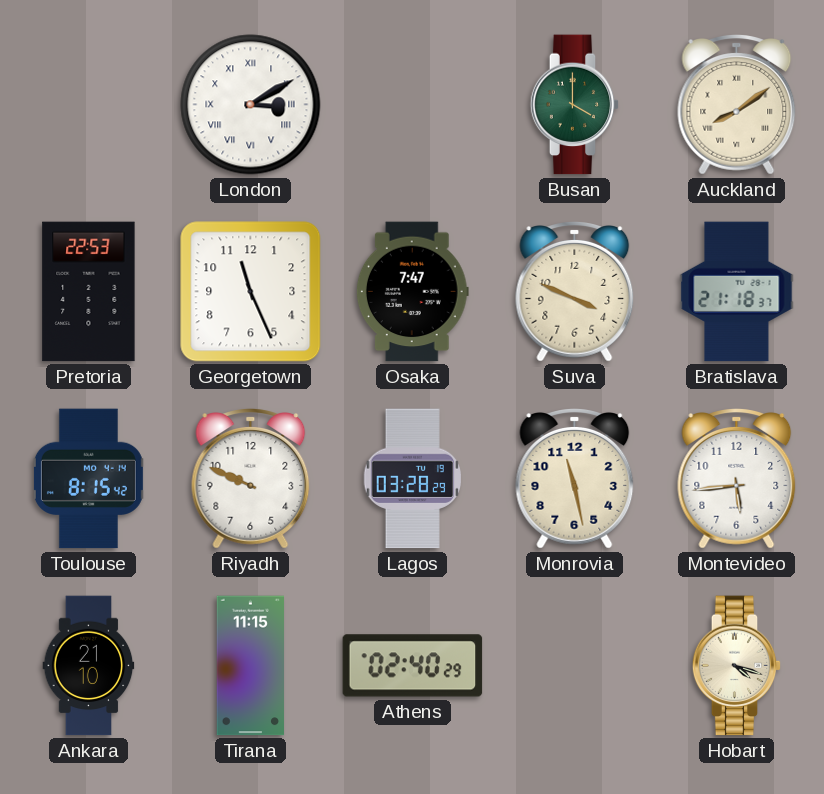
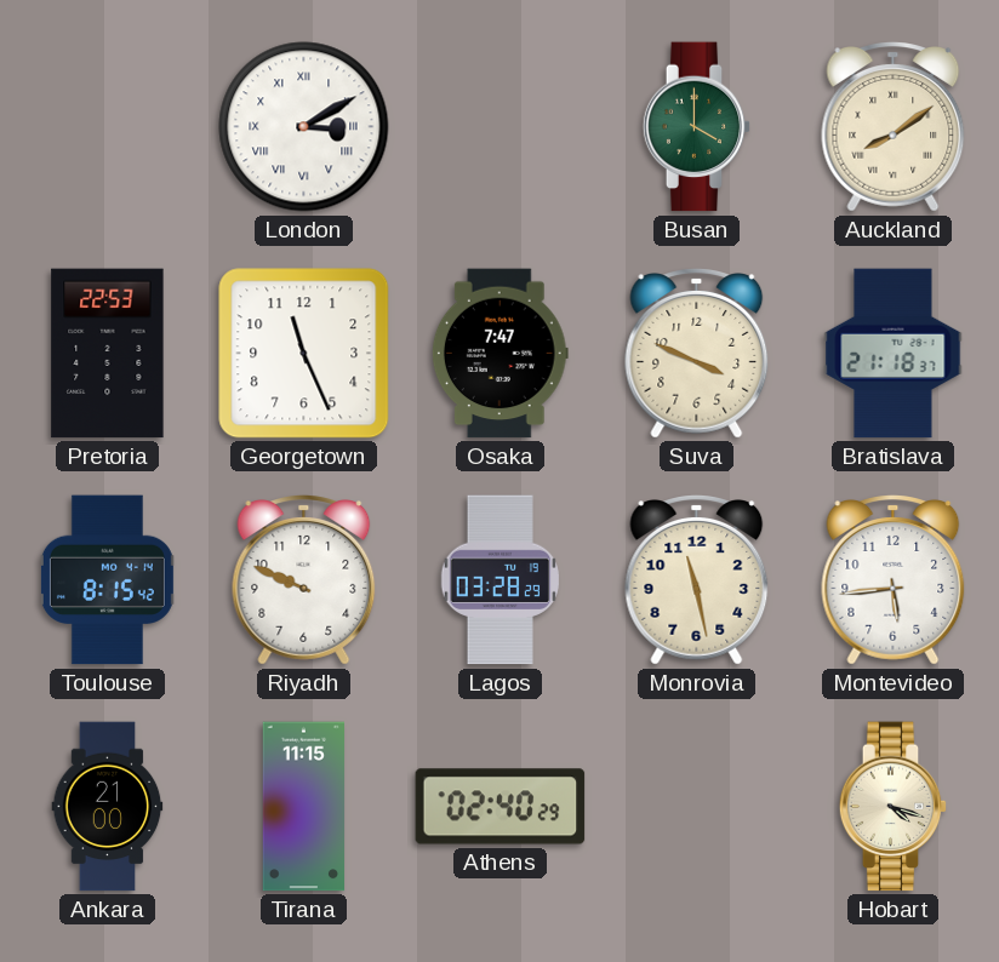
Ankara: 21:10 -> 21:00
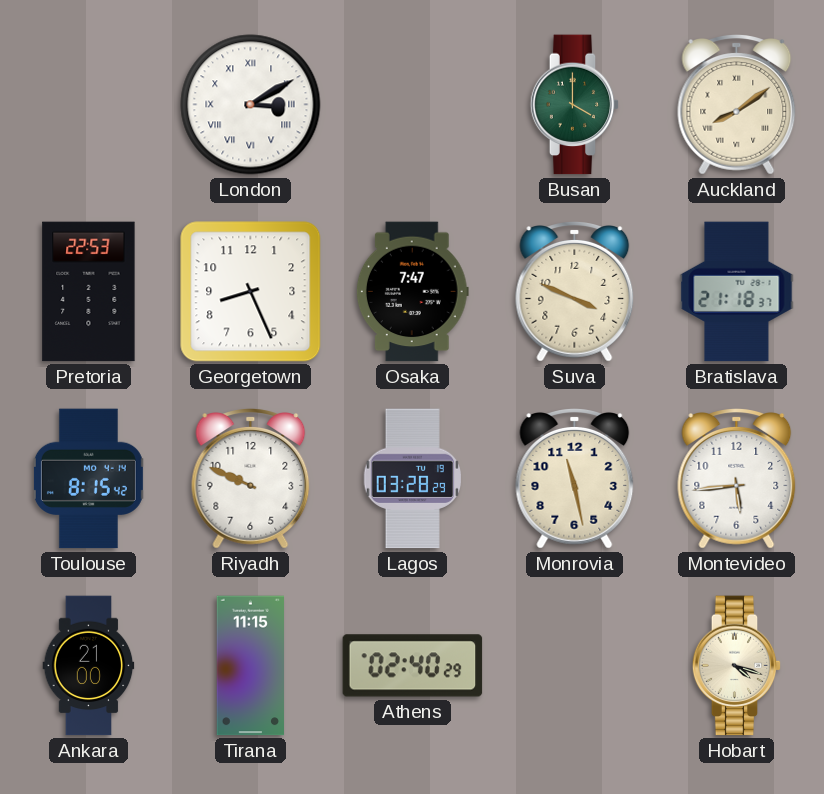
Georgetown: 11:26 -> 8:26
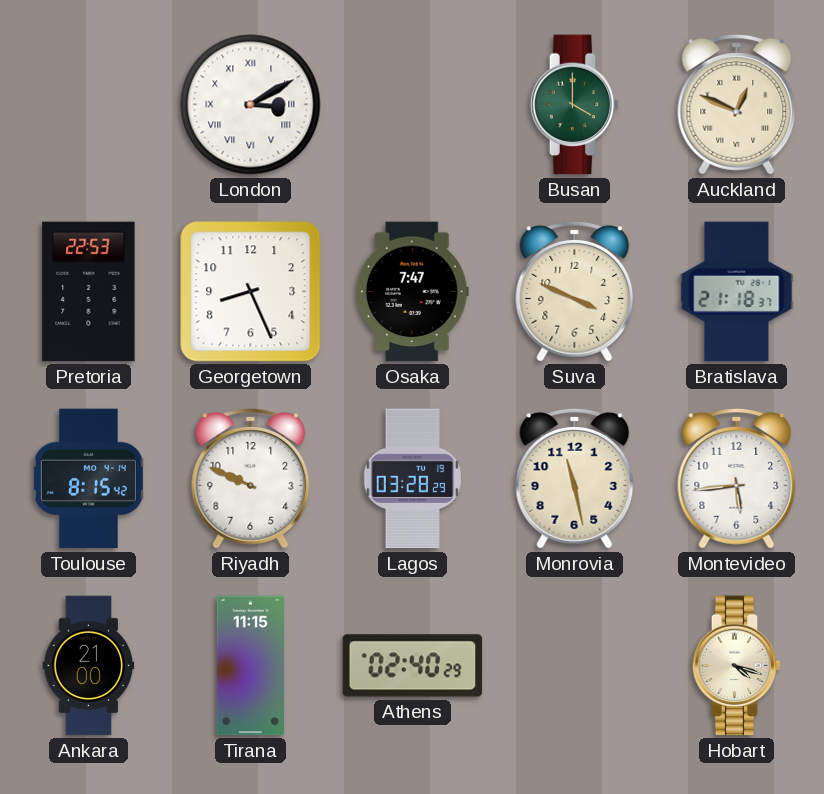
Auckland: 8:09 -> 12:49
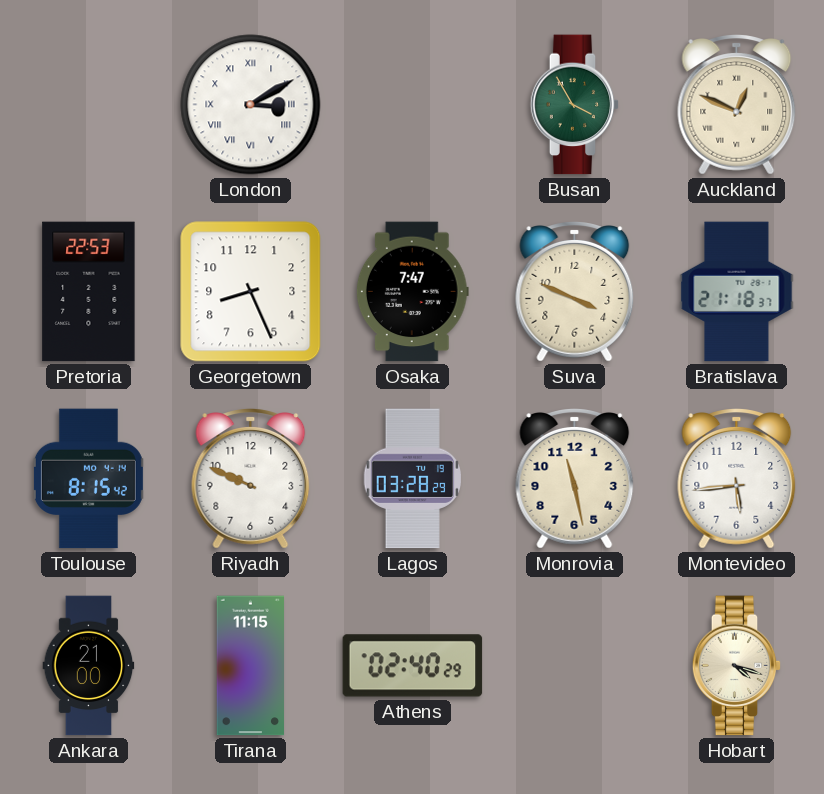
Busan: 4:00 -> 3:55
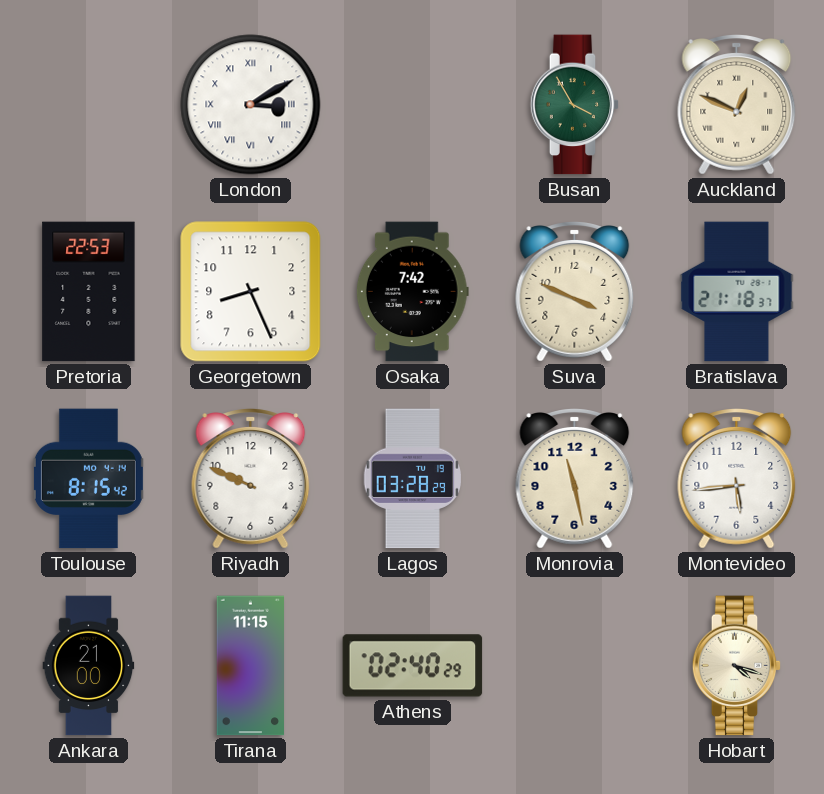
Osaka: 7:47 -> 7:42
